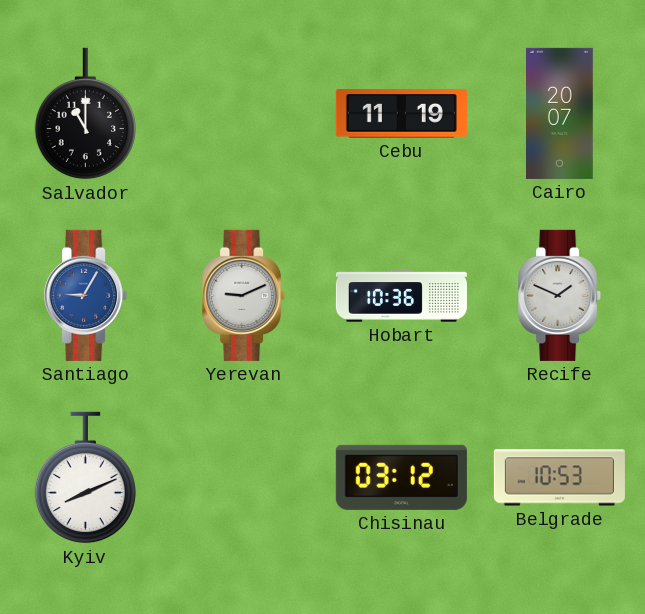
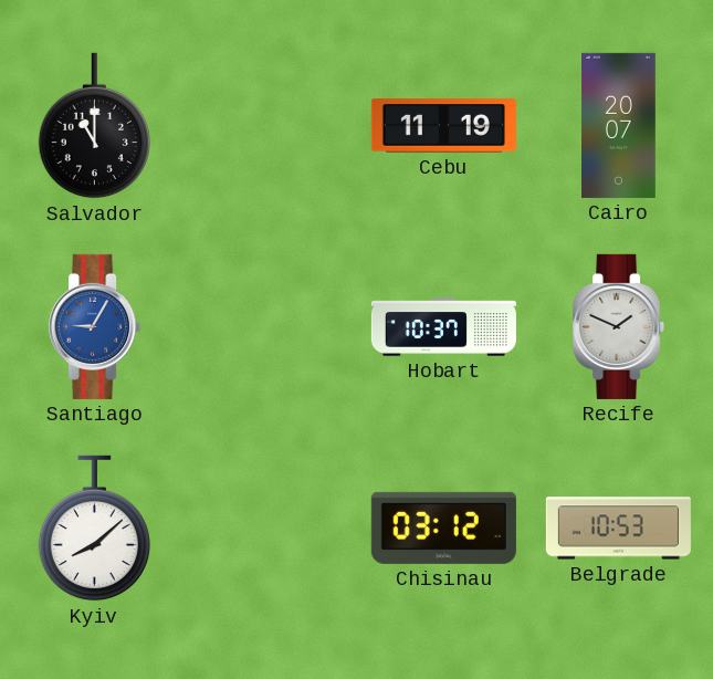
Yerevan: 9:11 -> none
Hobart: 10:36 -> 10:37
Kyiv: 8:11 -> 8:08
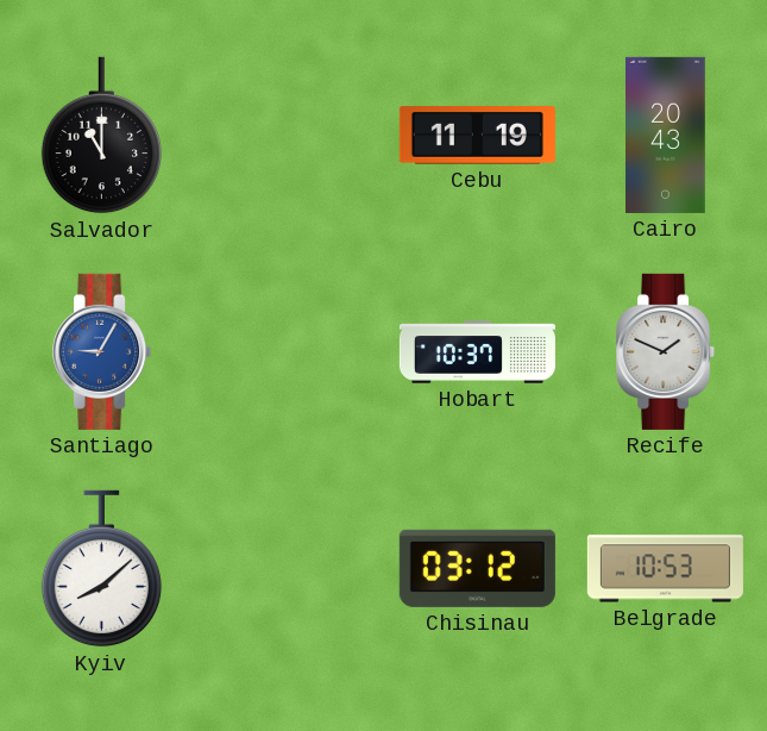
Cairo: 20:07 -> 20:43
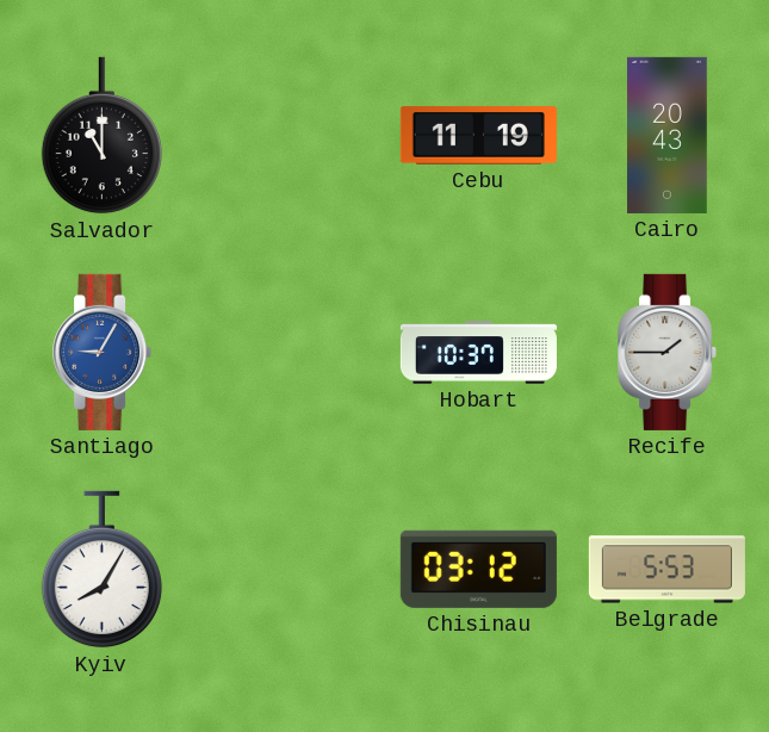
Recife: 1:49 -> 1:45
Kyiv: 8:08 -> 8:05
Belgrade: 10:53 -> 5:53
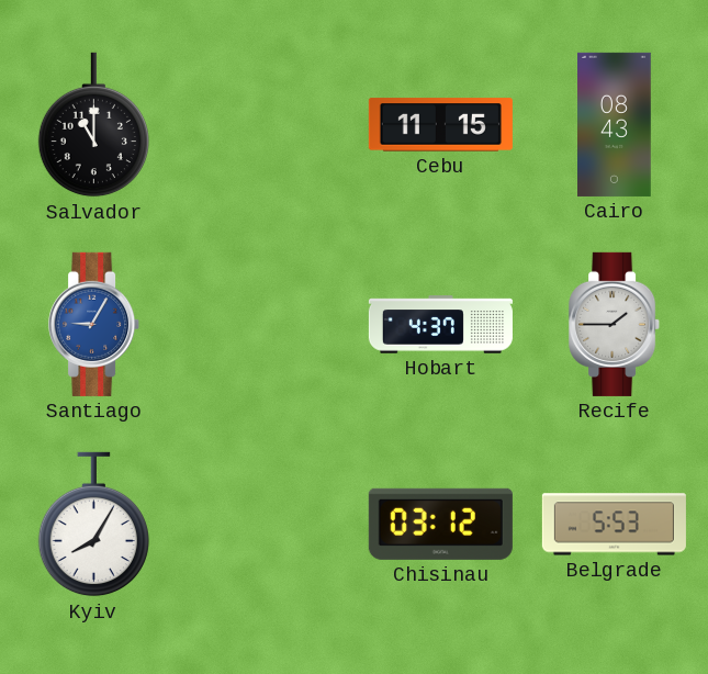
Cebu: 11:19 -> 11:15
Cairo: 20:43 -> 08:43
Hobart: 10:37 -> 4:37
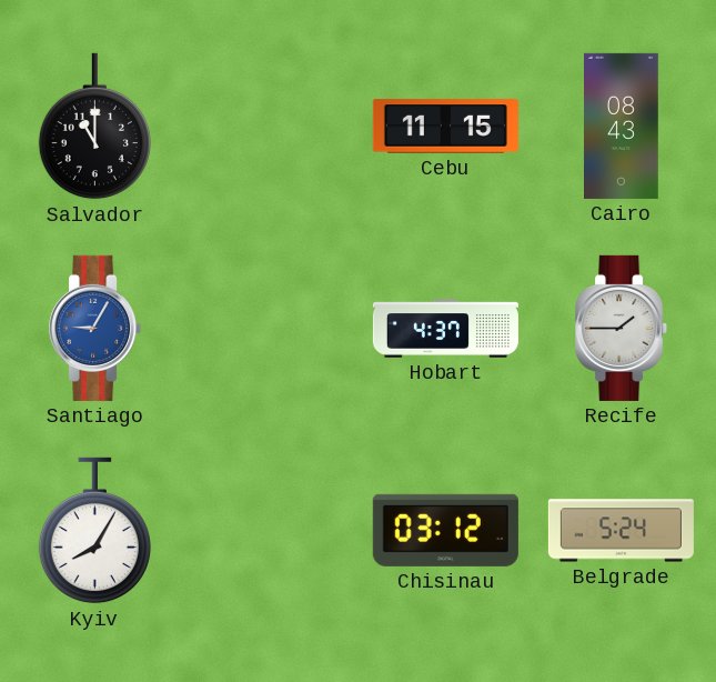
Belgrade: 5:53 -> 5:24
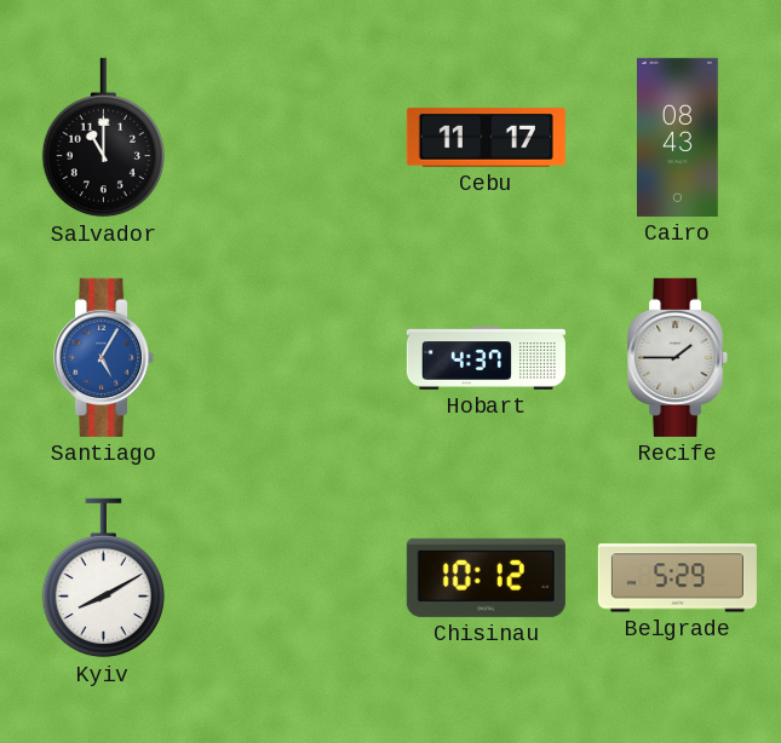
Cebu: 11:15 -> 11:17
Santiago: 9:05 -> 5:05
Kyiv: 8:05 -> 8:10
Chisinau: 03:12 -> 10:12
Belgrade: 5:24 -> 5:29
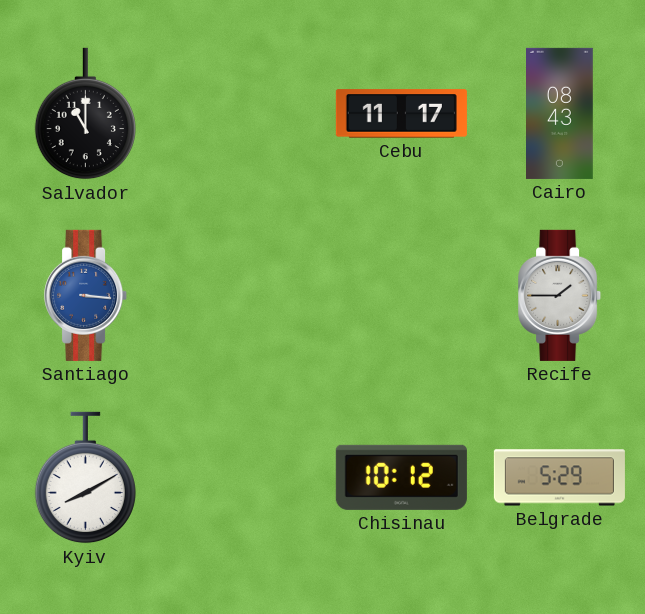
Santiago: 5:05 -> 3:16
Hobart: 4:37 -> none
